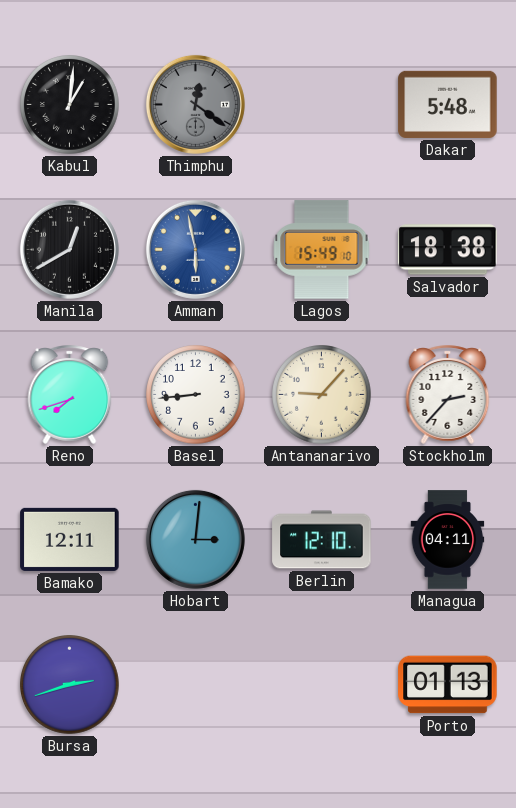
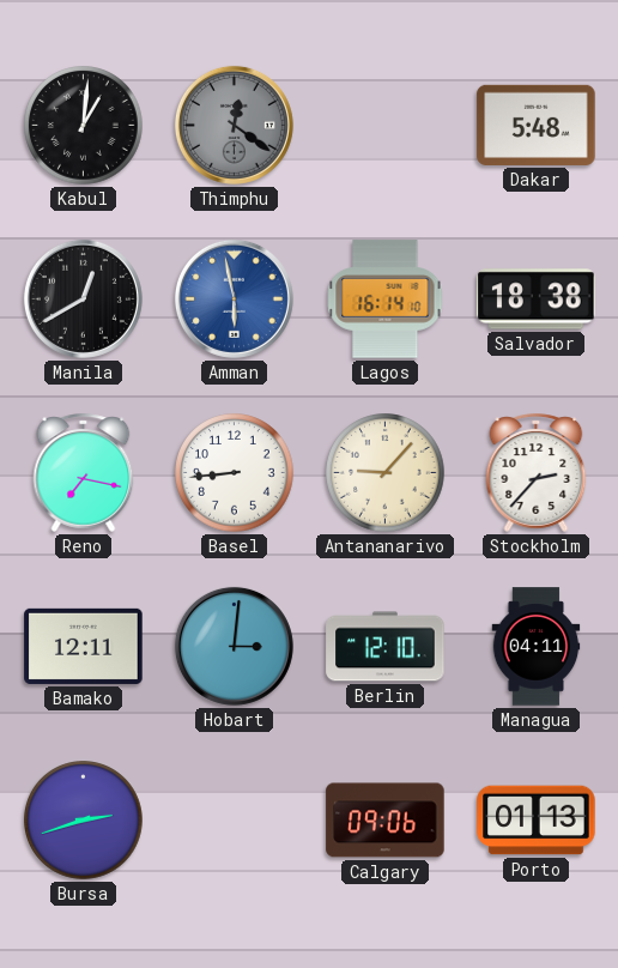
Lagos: 15:49 -> 16:14
Reno: 7:42 -> 7:17
Calgary: none -> 09:06
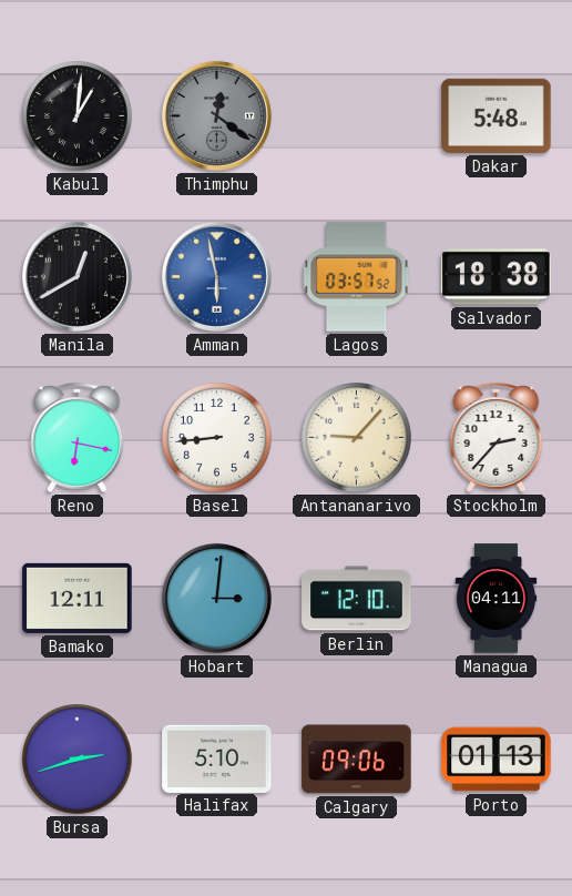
Lagos: 16:14 -> 03:57
Reno: 7:17 -> 6:17
Halifax: none -> 5:10
